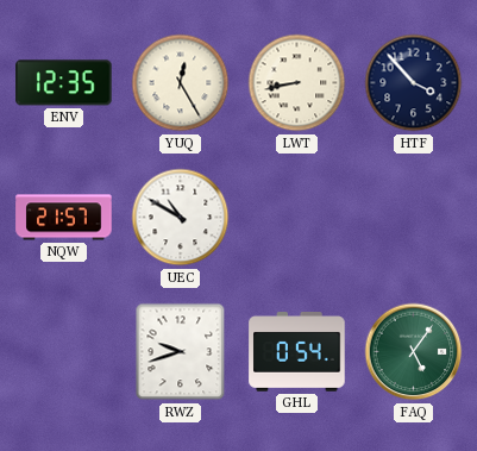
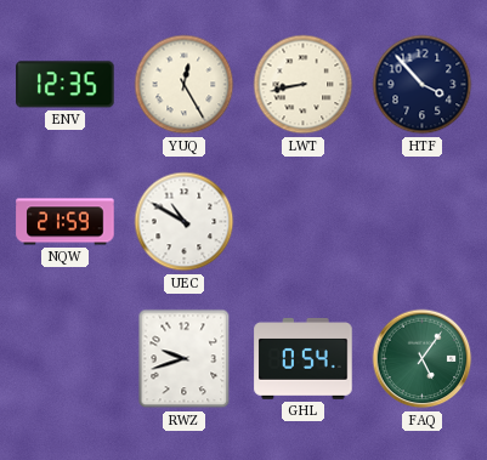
NQW: 21:57 -> 21:59
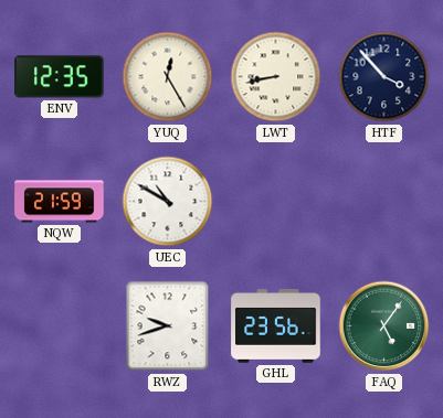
GHL: 0:54 -> 23:56
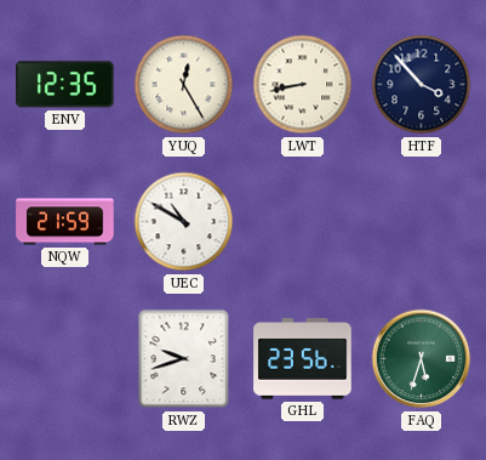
FAQ: 5:06 -> 5:33
